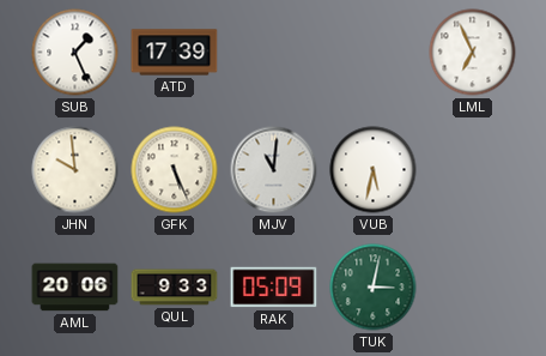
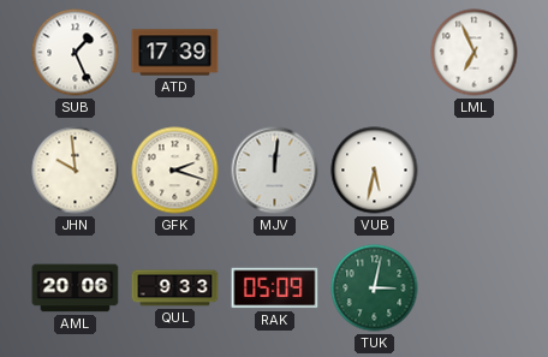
GFK: 5:26 -> 2:18
MJV: 11:01 -> 12:01
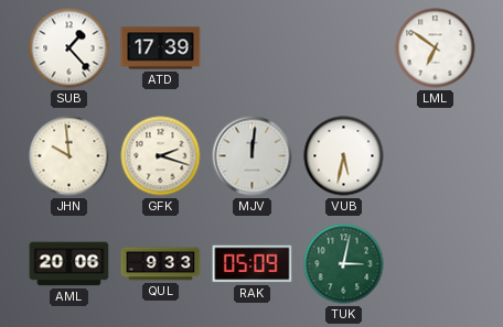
SUB: 1:26 -> 1:23
LML: 6:56 -> 6:51
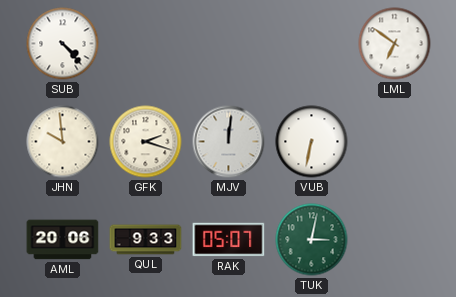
SUB: 1:23 -> 4:23
ATD: 17:39 -> none
VUB: 5:32 -> 6:32
RAK: 05:09 -> 05:07
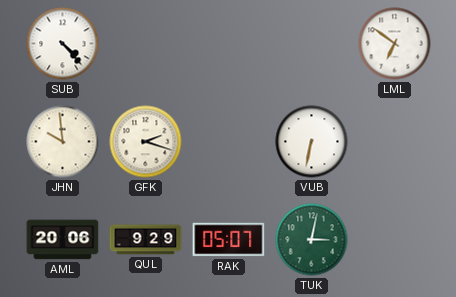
MJV: 12:01 -> none
QUL: 9:33 -> 9:29
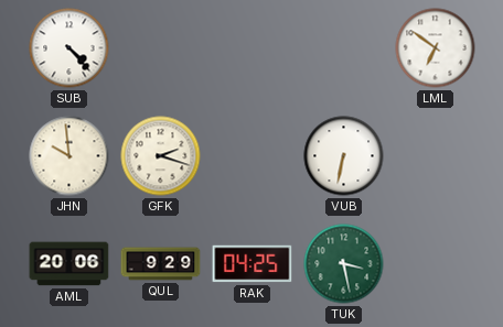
RAK: 05:07 -> 04:25
TUK: 3:02 -> 3:28
